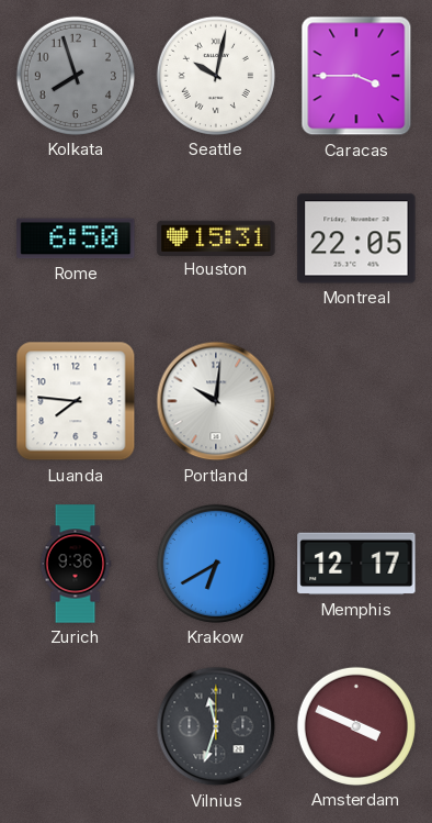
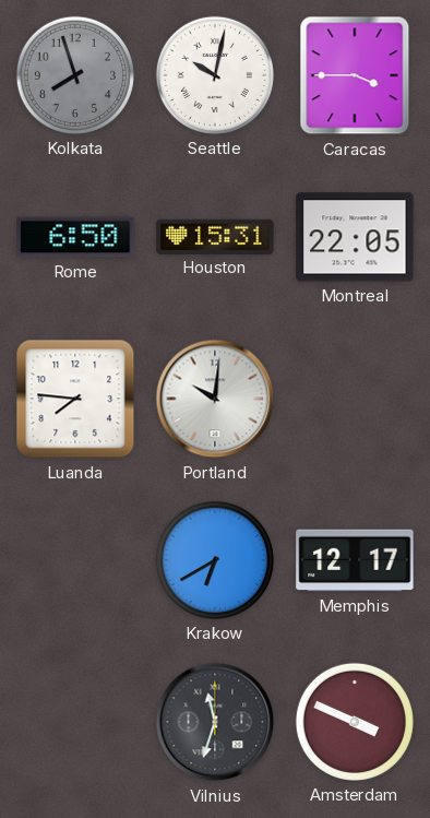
Zurich: 9:36 -> none
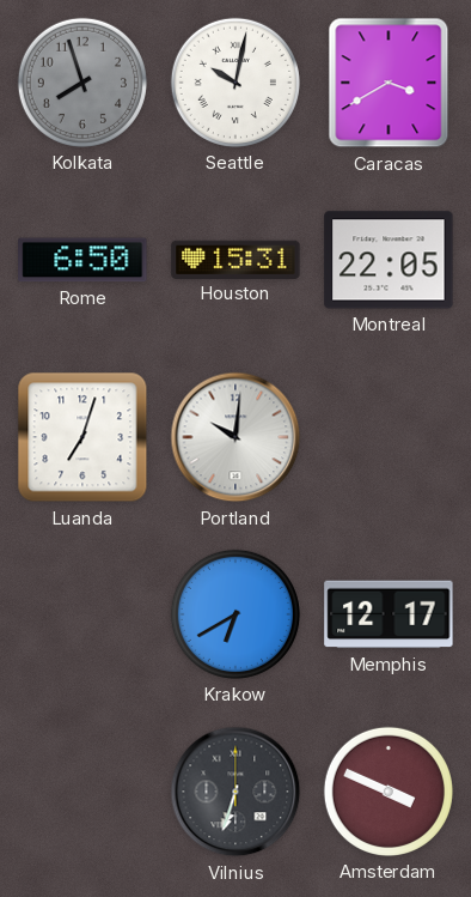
Caracas: 3:45 -> 3:40
Luanda: 7:46 -> 7:03
Vilnius: 11:33 -> 6:33
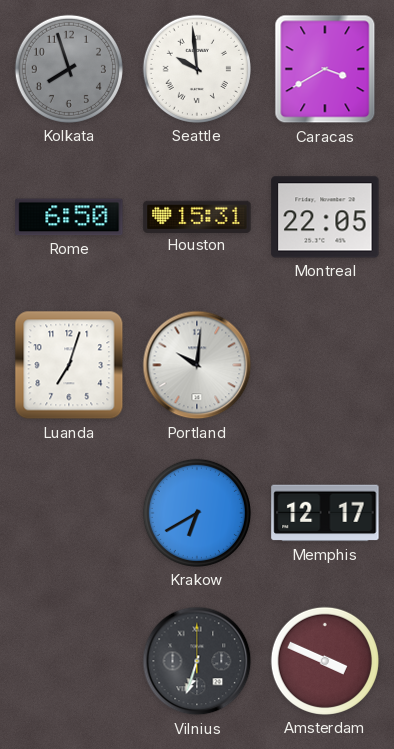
Seattle: 10:02 -> 9:59
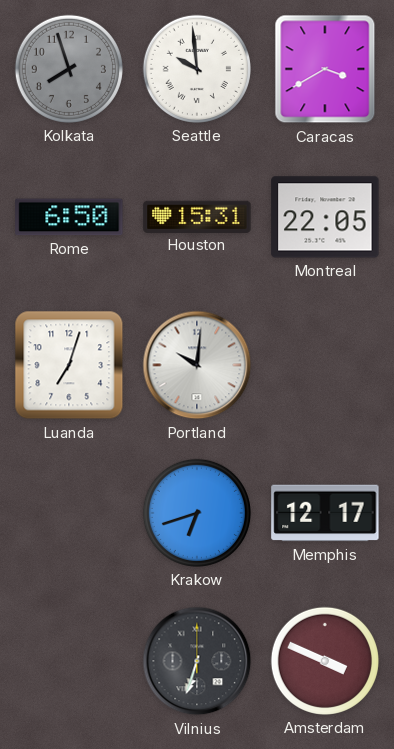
Krakow: 6:40 -> 6:42
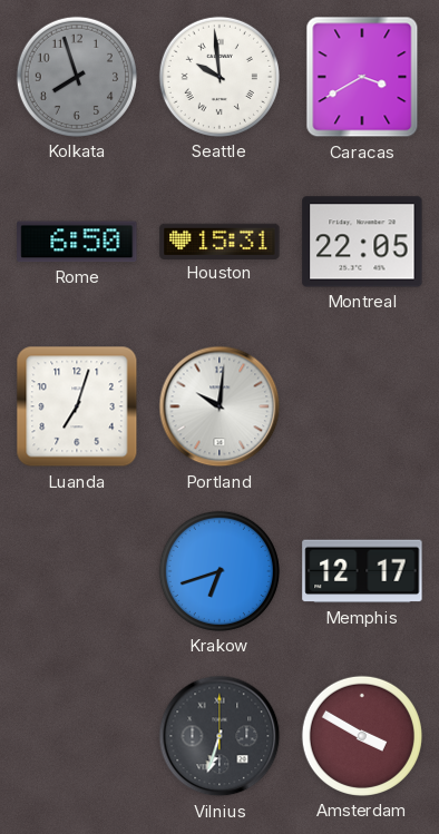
Amsterdam: 3:49 -> 3:50
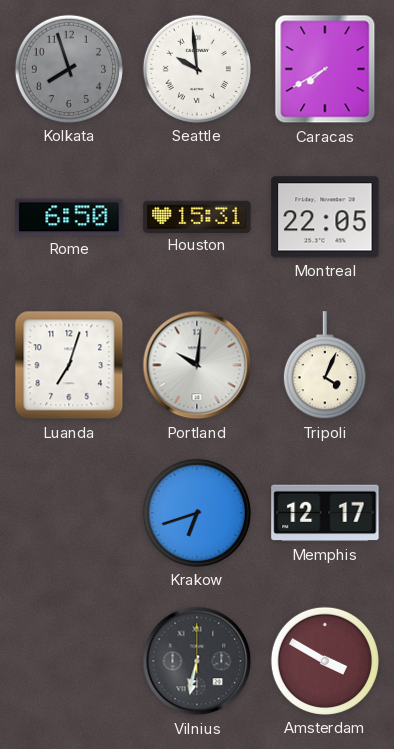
Caracas: 3:40 -> 7:40
Tripoli: none -> 4:04
Vilnius: 6:33 -> 6:32
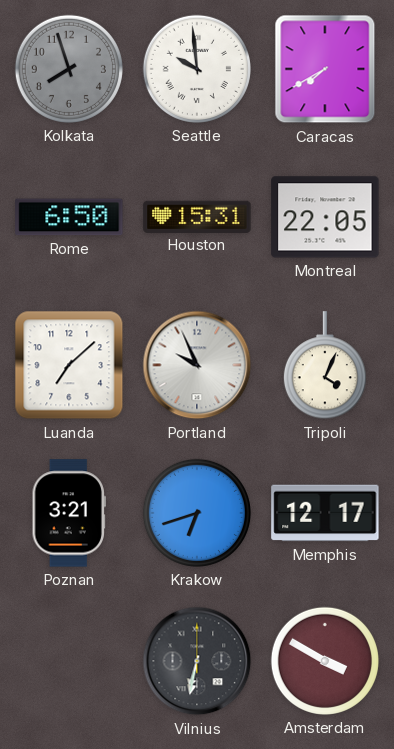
Luanda: 7:03 -> 7:08
Portland: 10:01 -> 9:56
Poznan: none -> 3:21
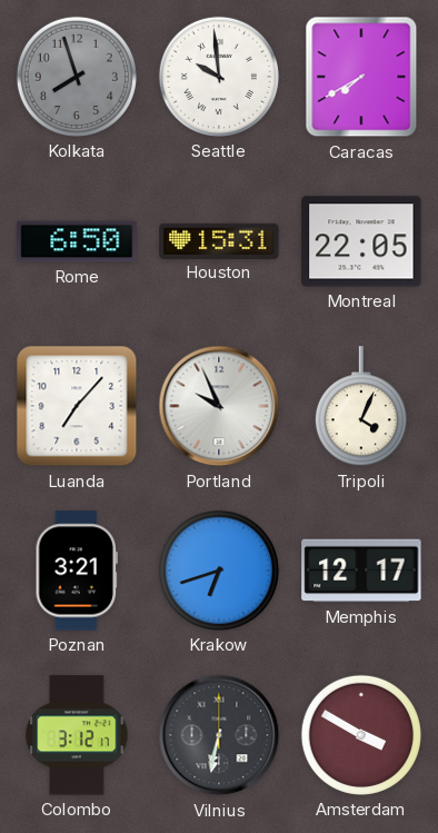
Luanda: 7:08 -> 7:07
Colombo: none -> 3:12
